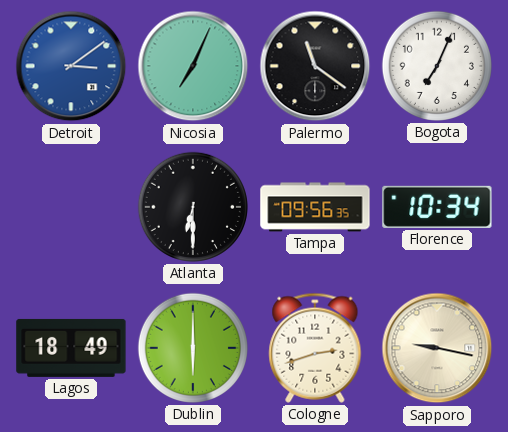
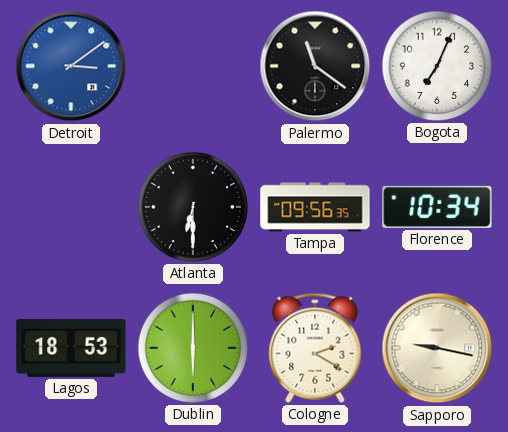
Nicosia: 7:04 -> none
Lagos: 18:49 -> 18:53
Cologne: 2:42 -> 2:20
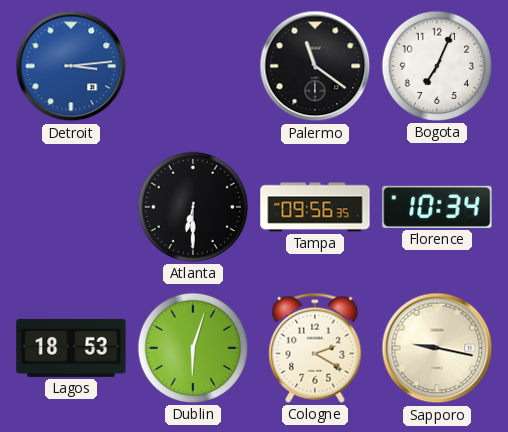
Detroit: 3:09 -> 3:14
Dublin: 6:00 -> 6:03
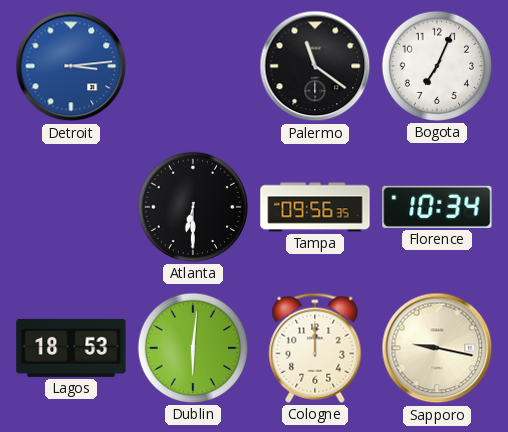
Dublin: 6:03 -> 6:01
Cologne: 2:20 -> 12:00
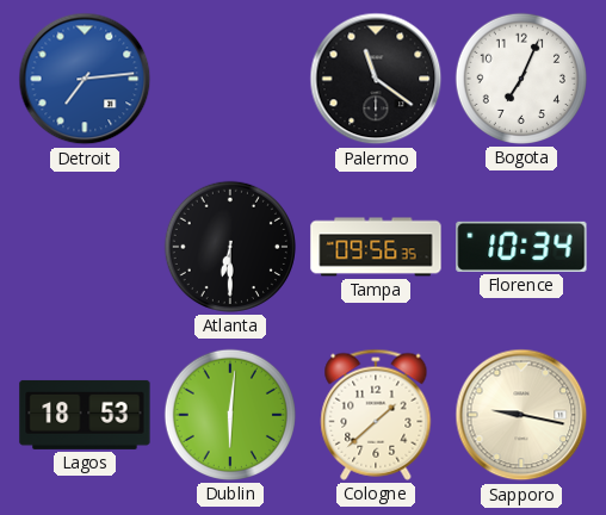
Detroit: 3:14 -> 7:14
Cologne: 12:00 -> 1:38
